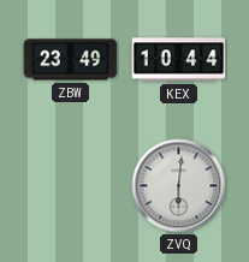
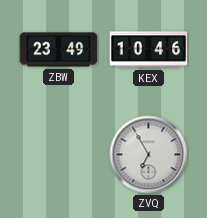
KEX: 10:44 -> 10:46
ZVQ: 6:01 -> 6:55
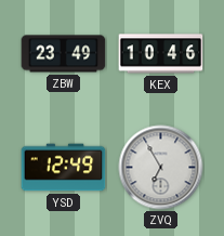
YSD: none -> 12:49
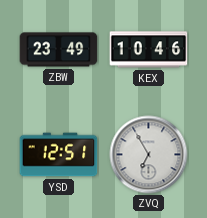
YSD: 12:49 -> 12:51
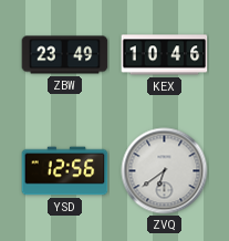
YSD: 12:51 -> 12:56
ZVQ: 6:55 -> 6:39
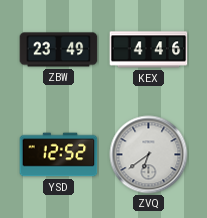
KEX: 10:46 -> 4:46
YSD: 12:56 -> 12:52
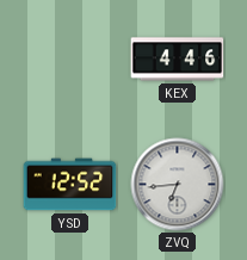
ZBW: 23:49 -> none
ZVQ: 6:39 -> 6:44
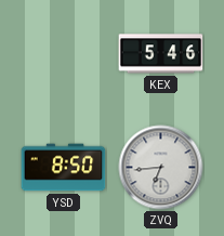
KEX: 4:46 -> 5:46
YSD: 12:52 -> 8:50
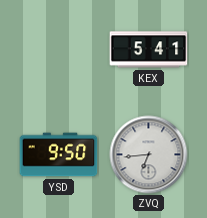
KEX: 5:46 -> 5:41
YSD: 8:50 -> 9:50
